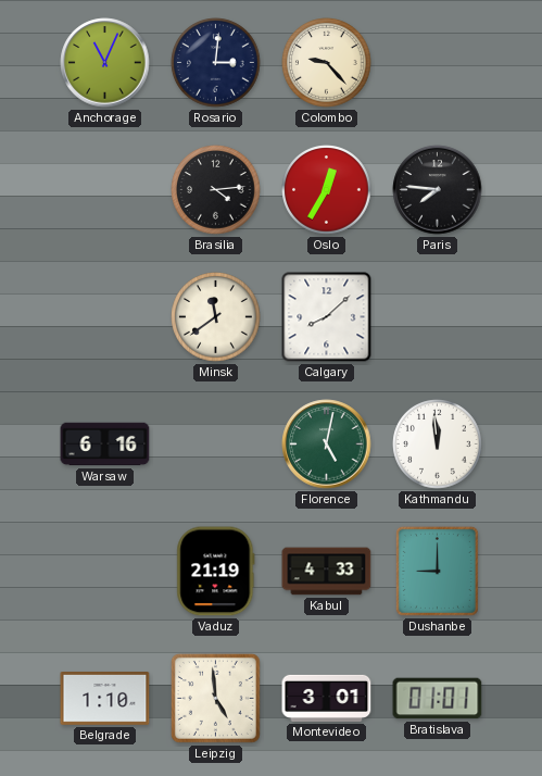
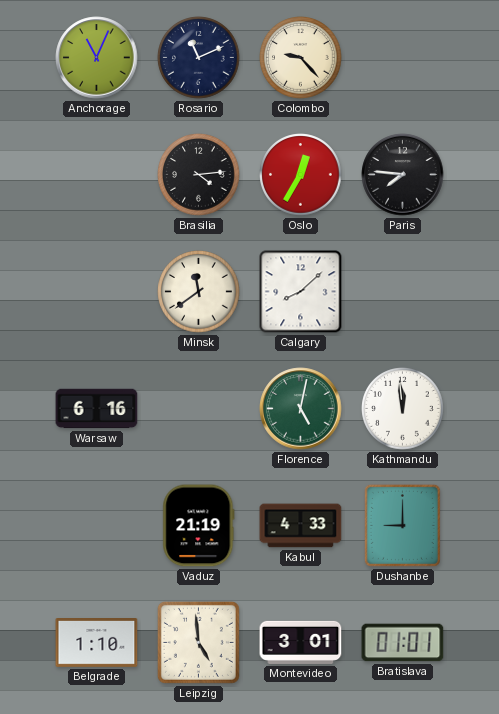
Rosario: 3:01 -> 11:11
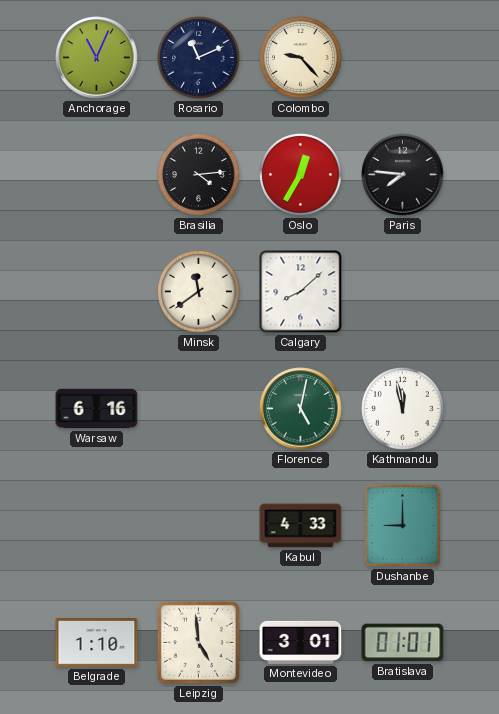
Kathmandu: 11:59 -> 11:58
Vaduz: 21:19 -> none
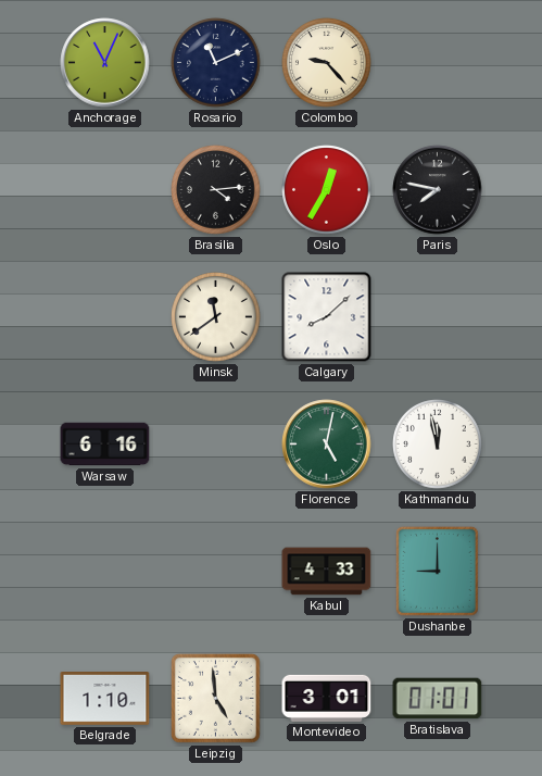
Paris: 7:46 -> 7:47
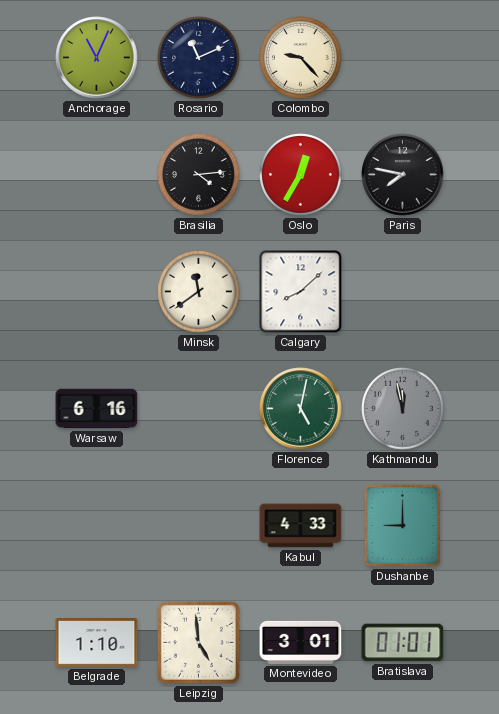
Kathmandu dial: white -> grey
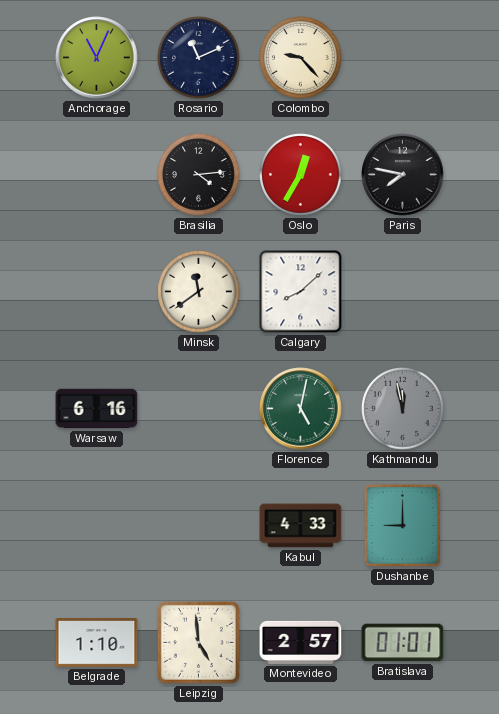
Montevideo: 3:01 -> 2:57
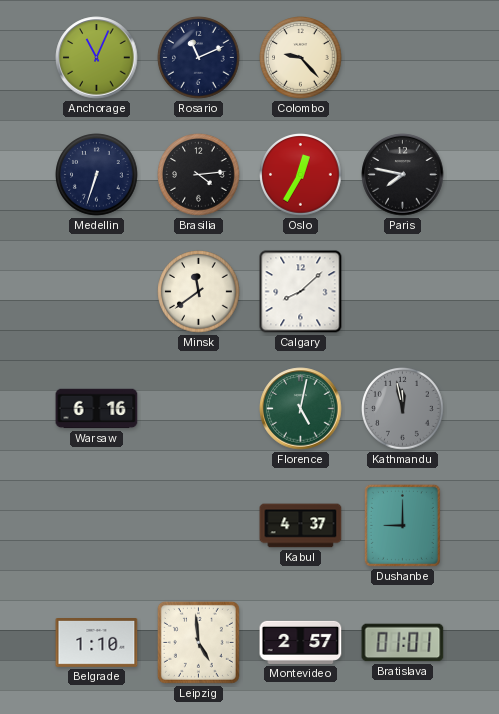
Medellin: none -> 6:33
Kabul: 4:33 -> 4:37
